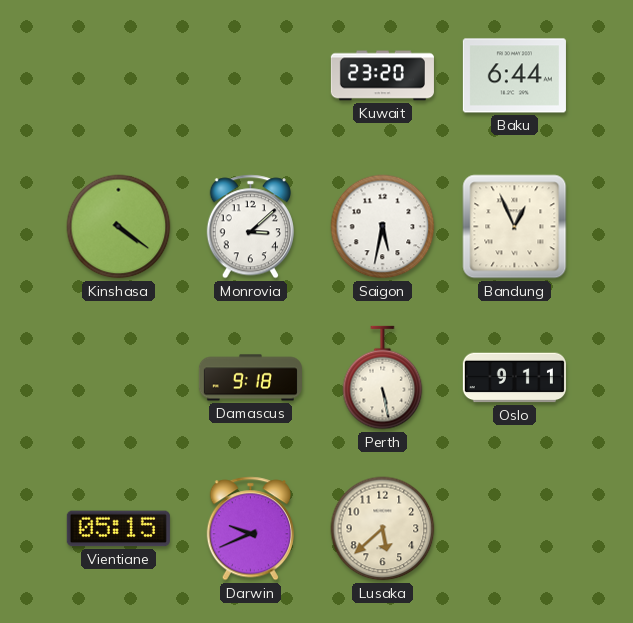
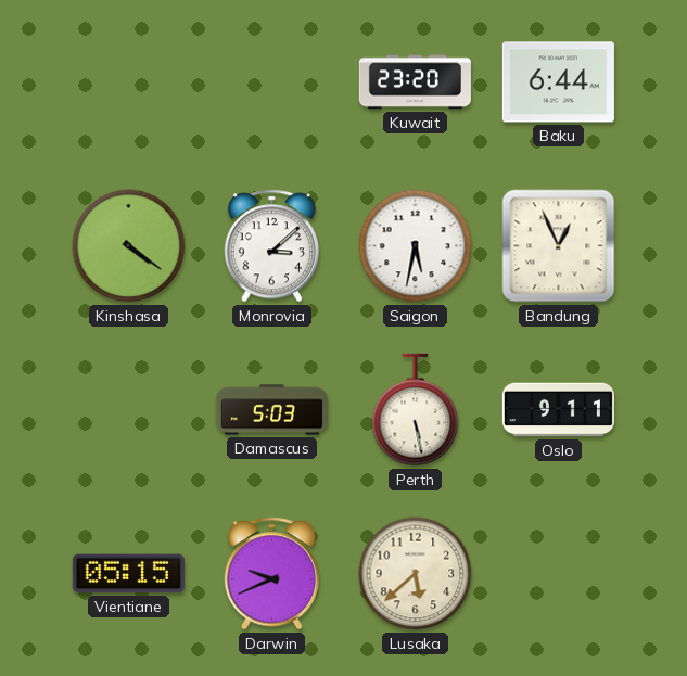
Damascus: 9:18 -> 5:03
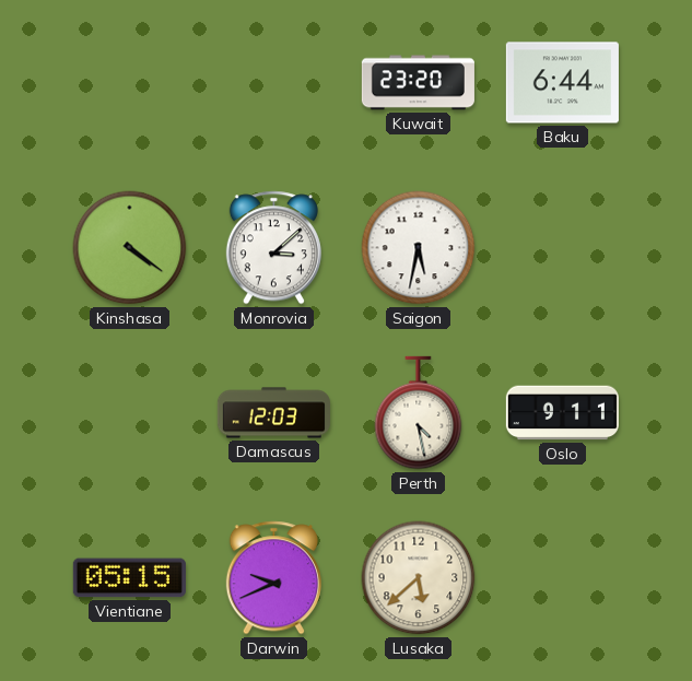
Bandung: 12:56 -> none
Damascus: 5:03 -> 12:03
Perth: 5:28 -> 4:28
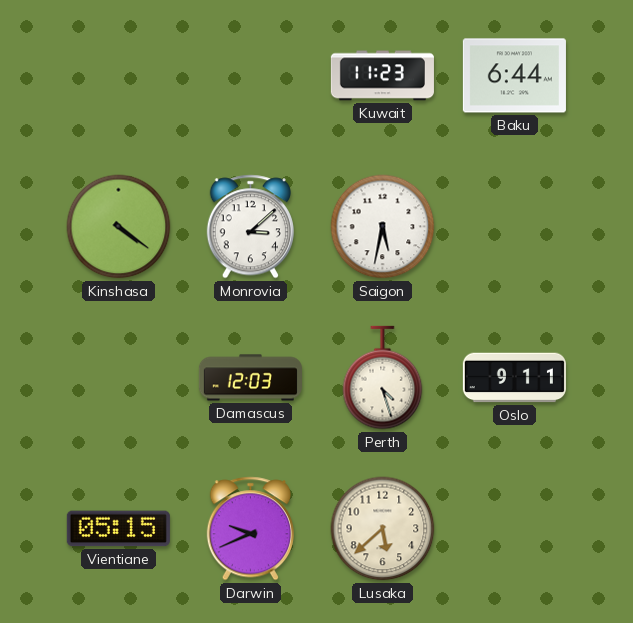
Kuwait: 23:20 -> 11:23
Perth: 4:28 -> 4:27
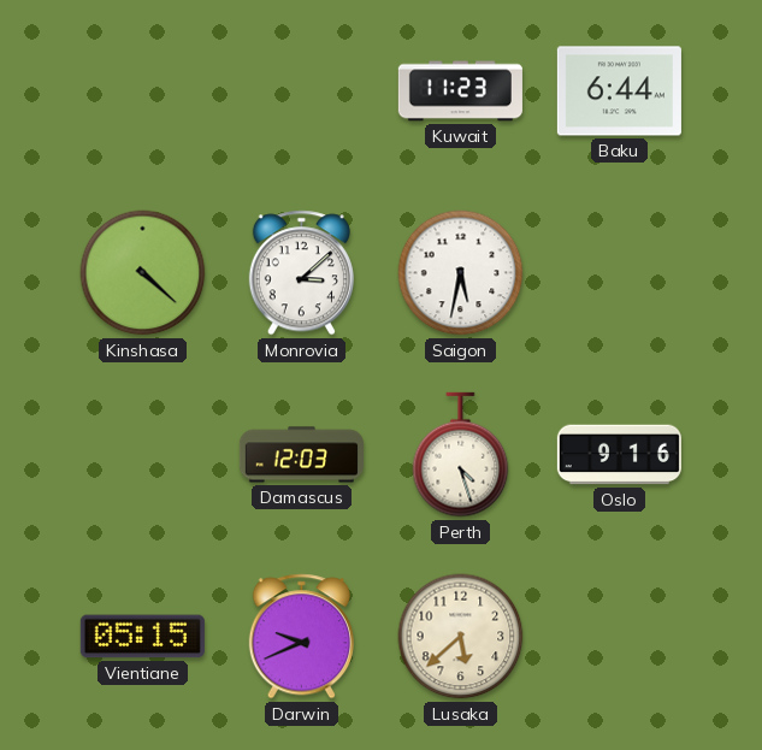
Kinshasa: 4:21 -> 4:22
Oslo: 9:11 -> 9:16
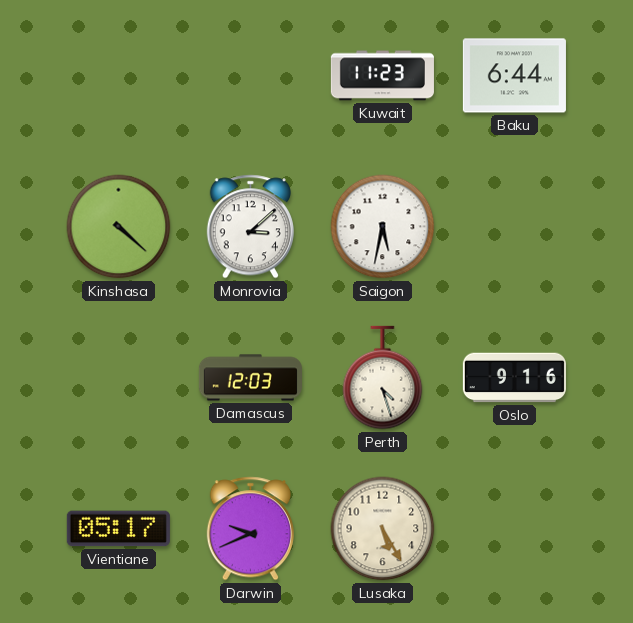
Vientiane: 05:15 -> 05:17
Lusaka: 5:38 -> 5:25
